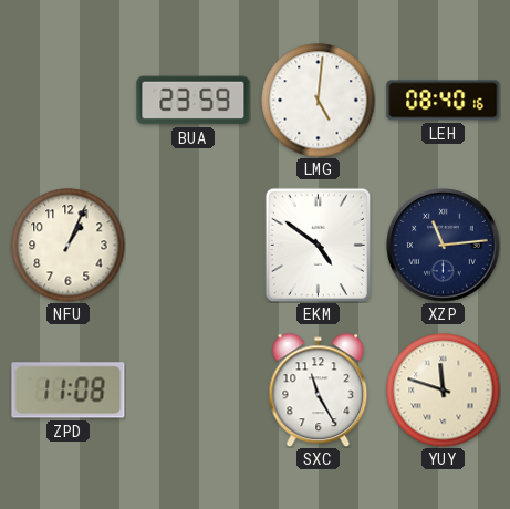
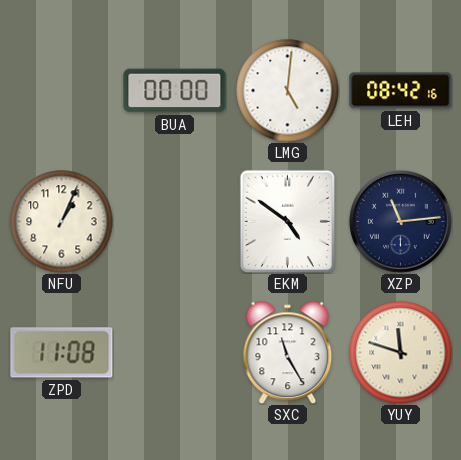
BUA: 23:59 -> 00:00
LEH: 08:40 -> 08:42
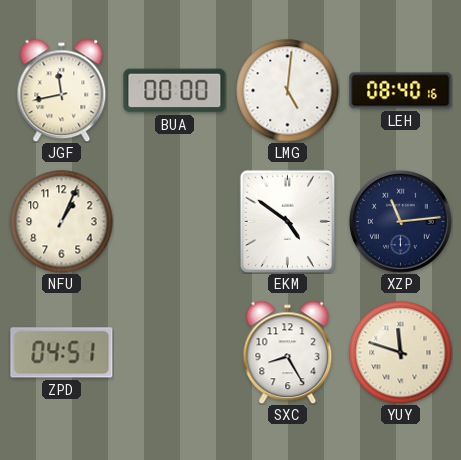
JGF: none -> 11:43
LEH: 08:42 -> 08:40
ZPD: 11:08 -> 04:51
SXC: 11:25 -> 8:25
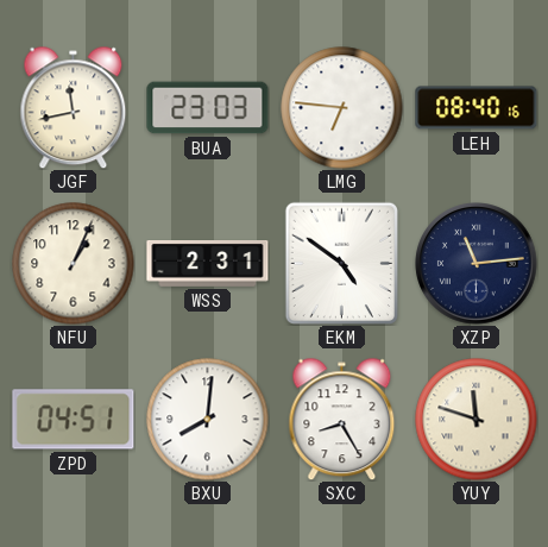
BUA: 00:00 -> 23:03
LMG: 5:01 -> 6:46
WSS: none -> 2:31
BXU: none -> 8:01
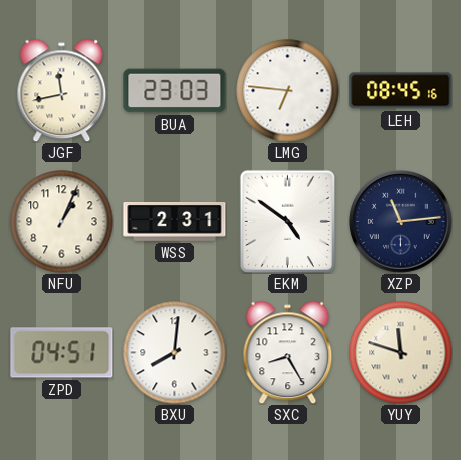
LEH: 08:40 -> 08:45
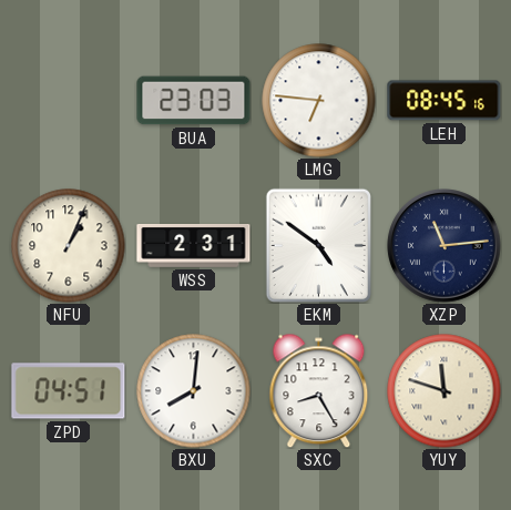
JGF: 11:43 -> none
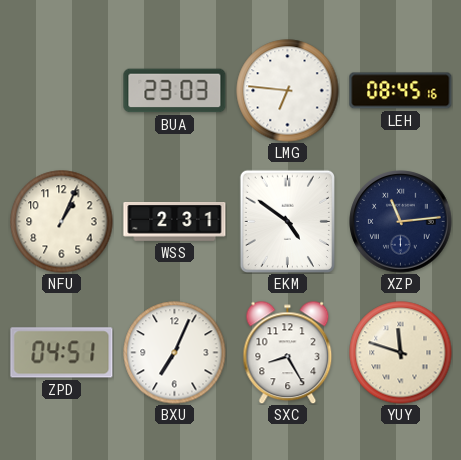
BXU: 8:01 -> 7:04
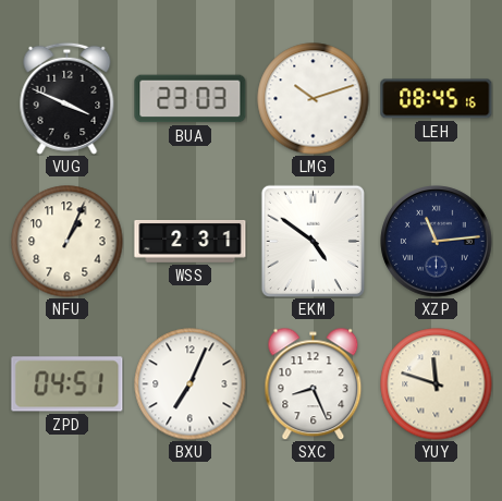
VUG: none -> 3:49
LMG: 6:46 -> 10:12
SXC: 8:25 -> 8:26
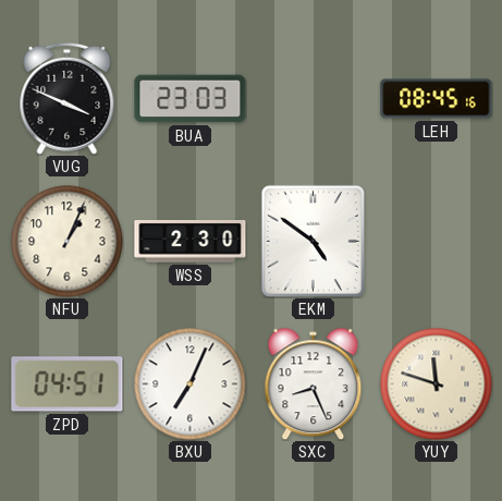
LMG: 10:12 -> none
WSS: 2:31 -> 2:30
XZP: 11:14 -> none
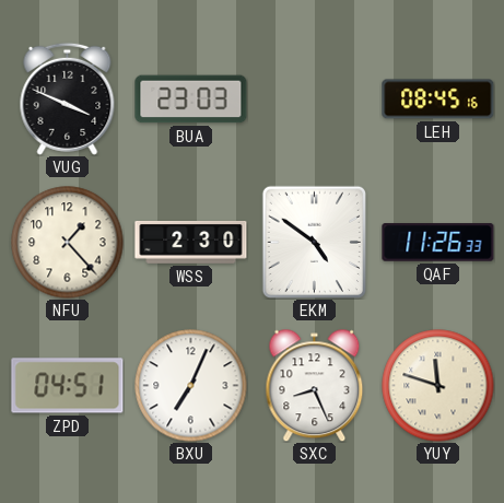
NFU: 1:04 -> 1:23
QAF: none -> 11:26
